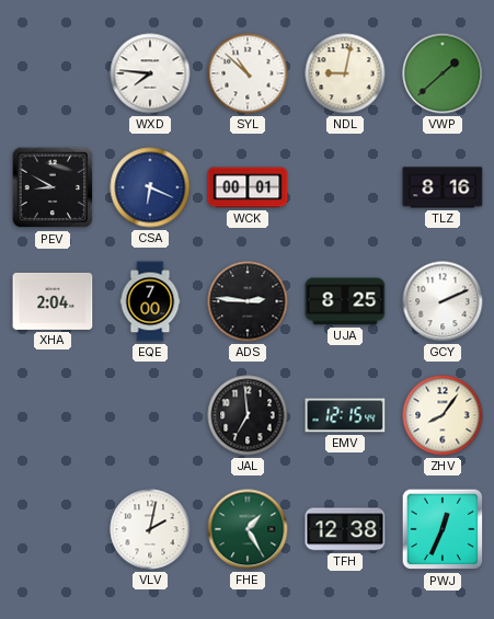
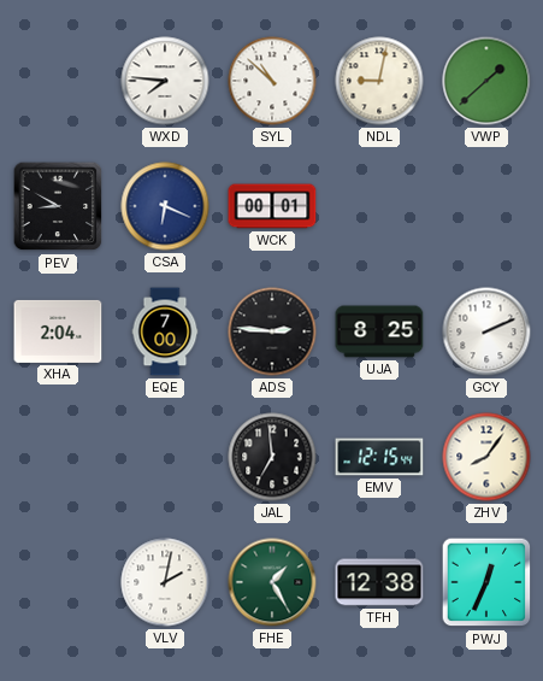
TLZ: 8:16 -> none
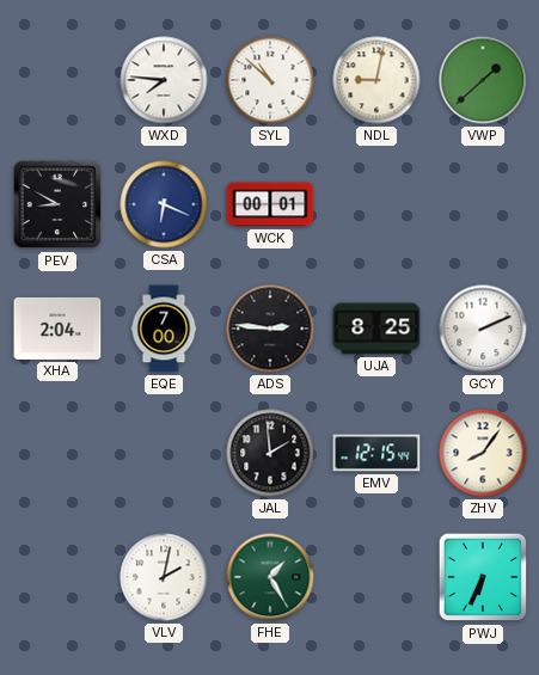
JAL: 6:59 -> 1:59
TFH: 12:38 -> none
PWJ: 12:34 -> 6:34
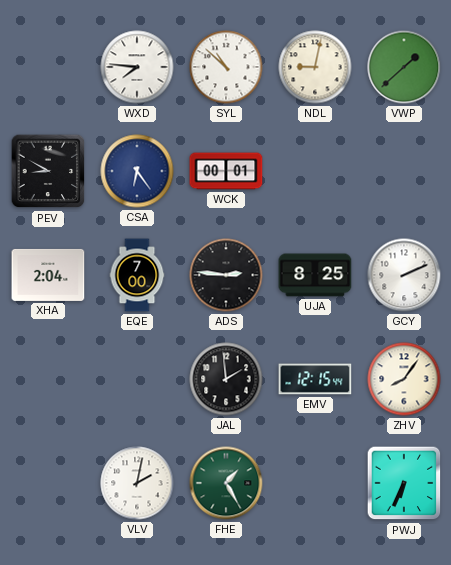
CSA: 6:19 -> 6:24
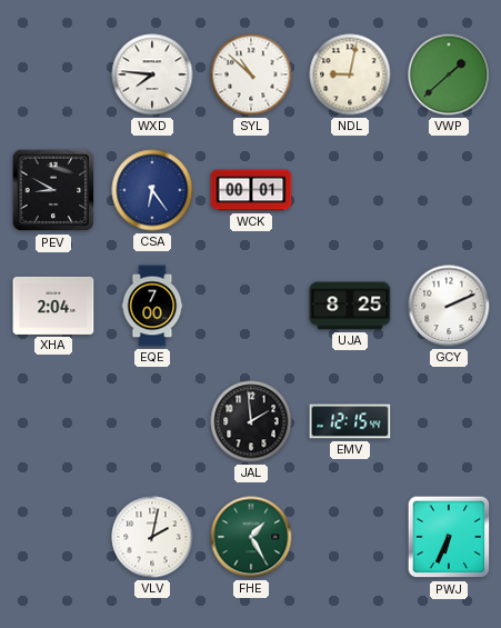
ADS: 2:46 -> none
ZHV: 8:06 -> none
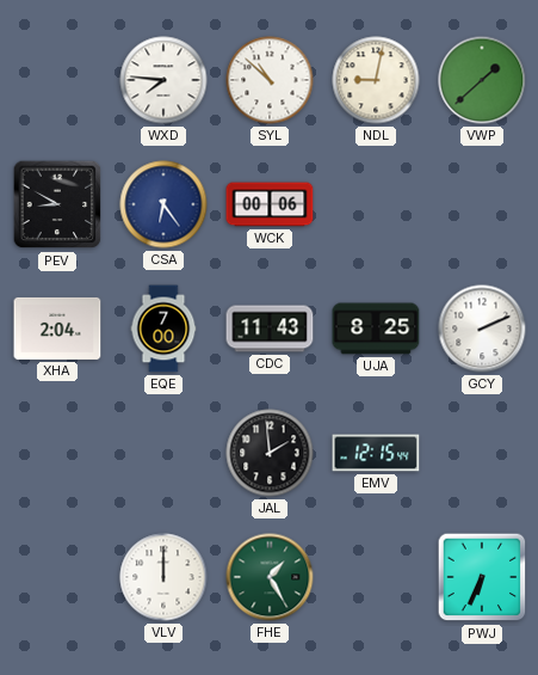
WCK: 00:01 -> 00:06
CDC: none -> 11:43
VLV: 2:02 -> 12:00
